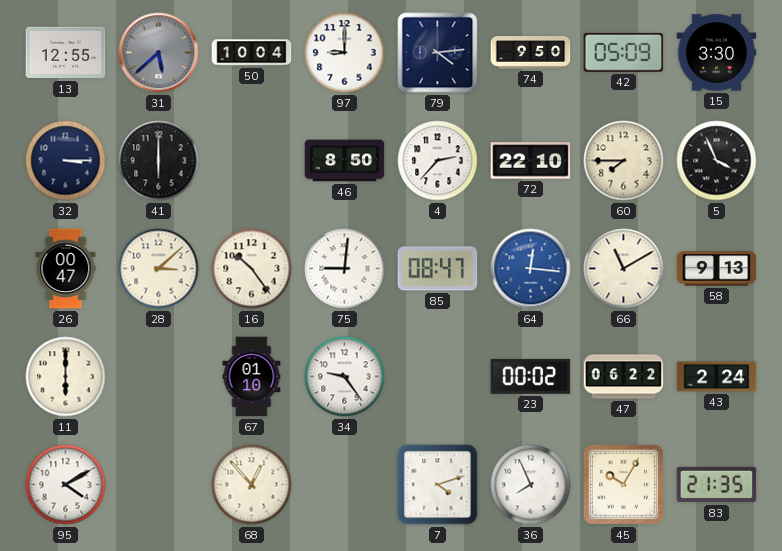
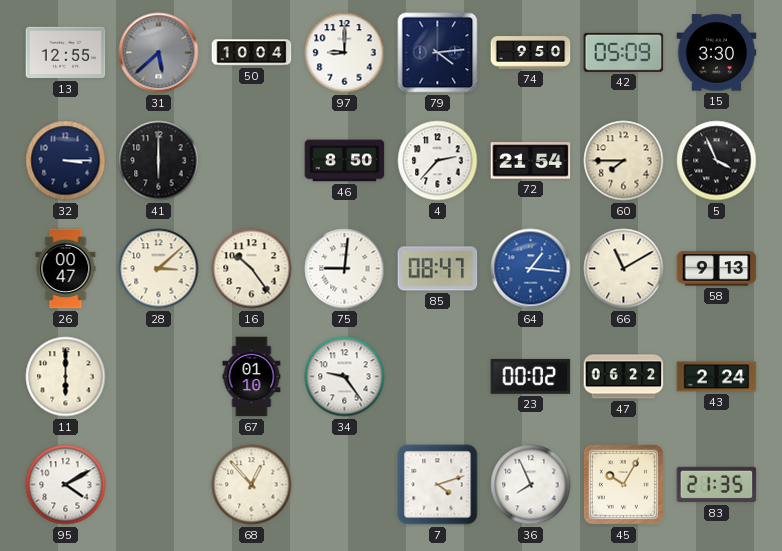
72: 22:10 -> 21:54
64: 12:16 -> 1:16
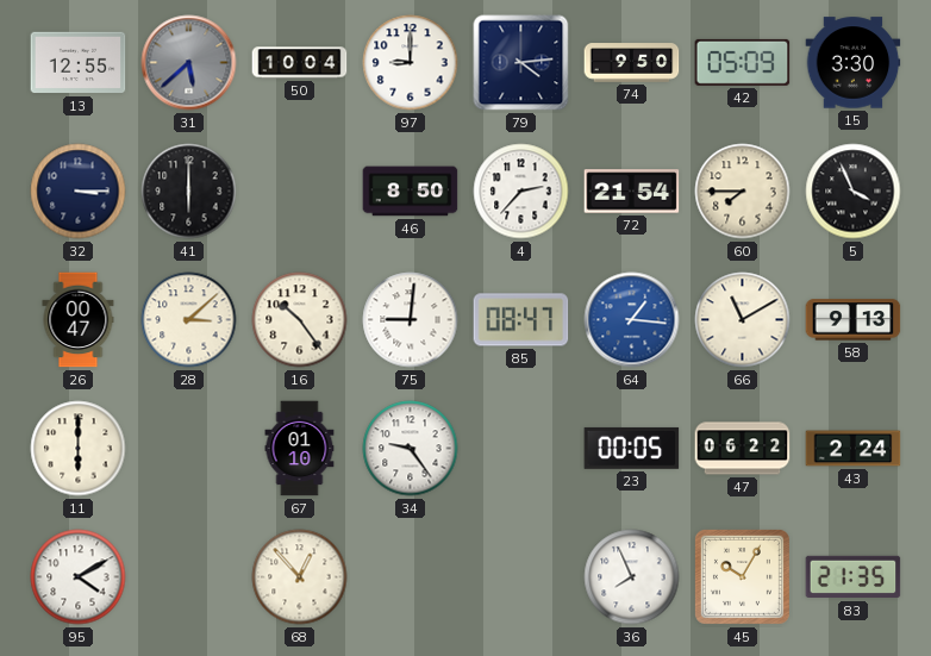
23: 00:02 -> 00:05
7: 4:12 -> none
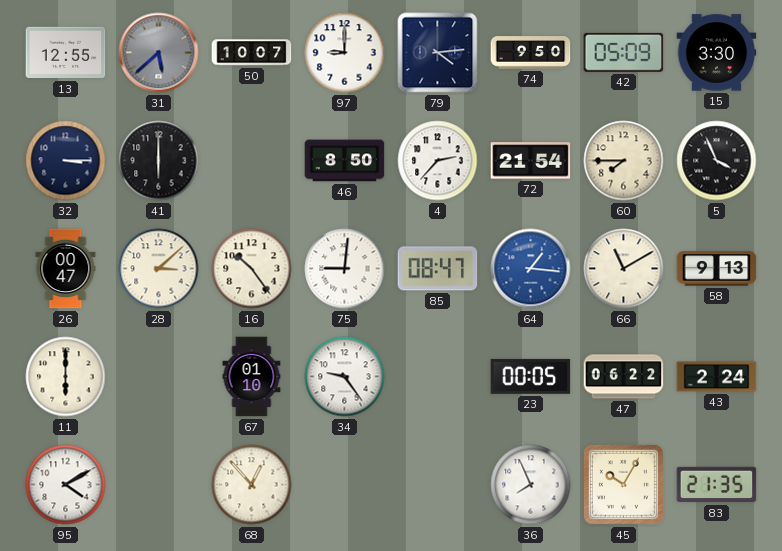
50: 10:04 -> 10:07
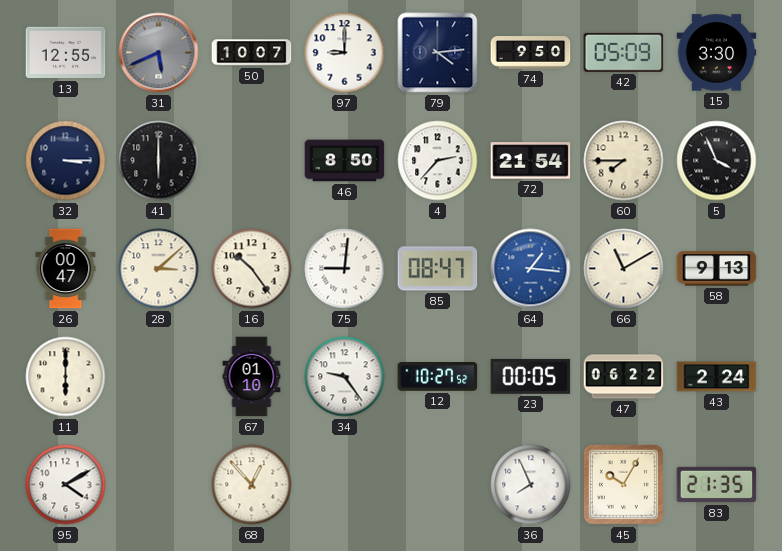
31: 5:38 -> 5:41
12: none -> 10:27
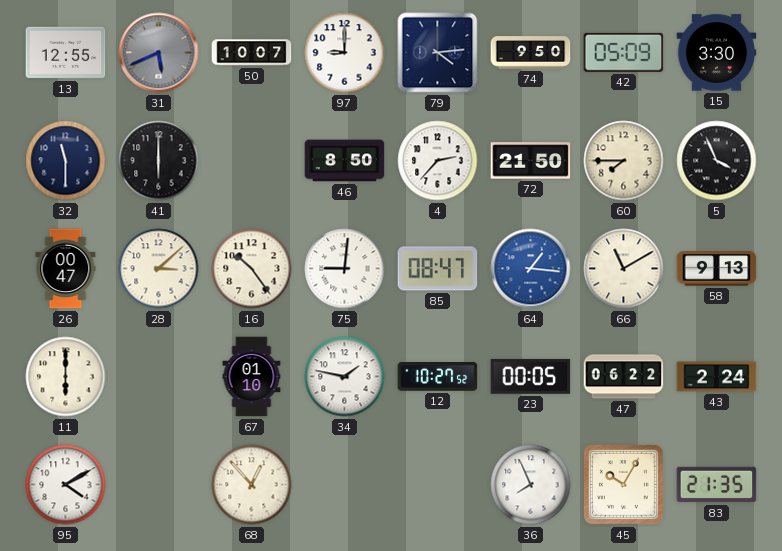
32: 3:15 -> 11:30
72: 21:54 -> 21:50
34: 9:24 -> 1:47
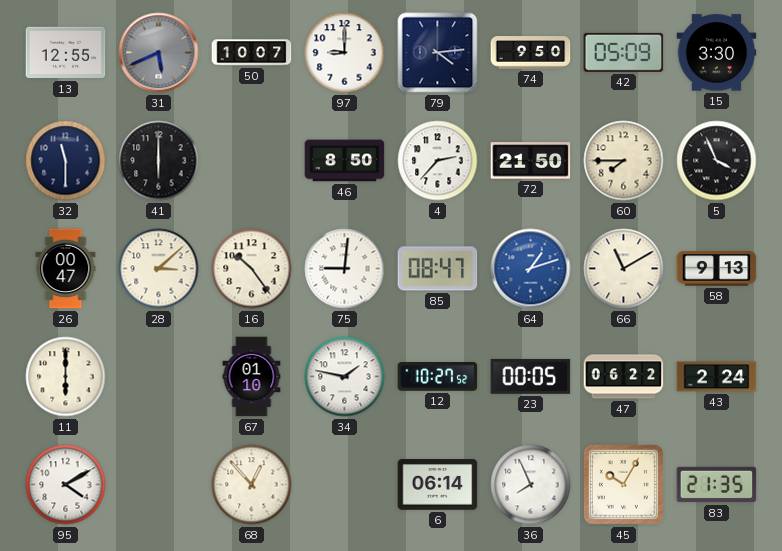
64: 1:16 -> 1:12
6: none -> 06:14
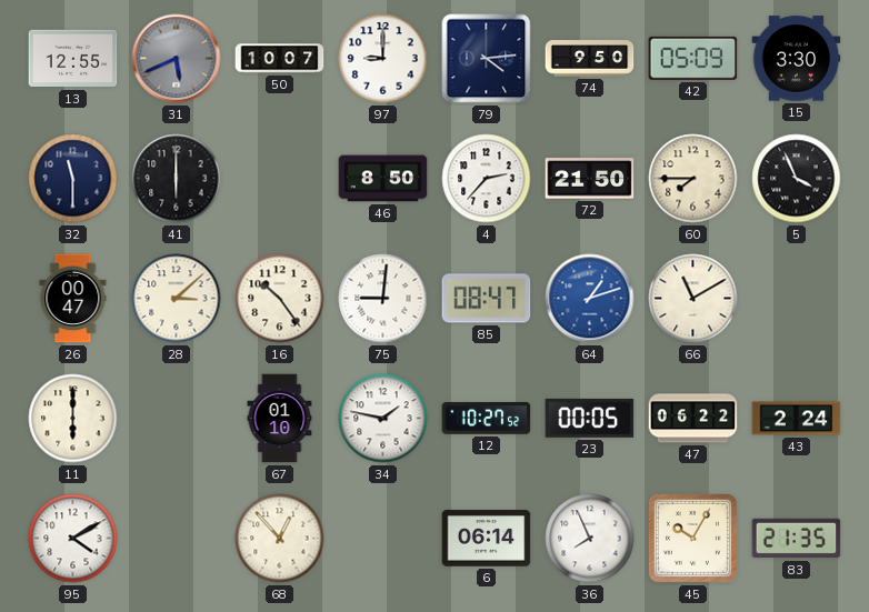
58: 9:13 -> none
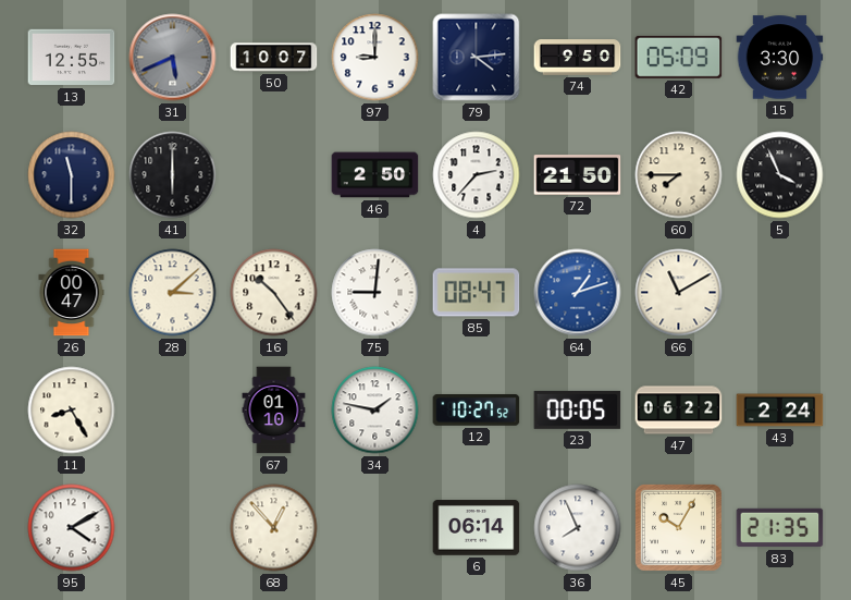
46: 8:50 -> 2:50
11: 6:00 -> 8:25
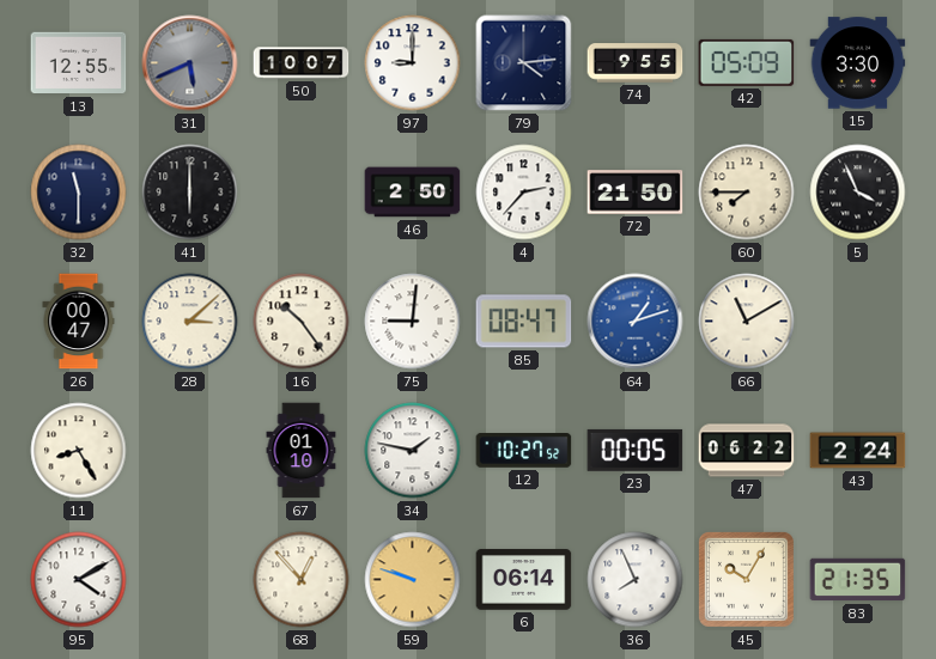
74: 9:50 -> 9:55
59: none -> 9:48
